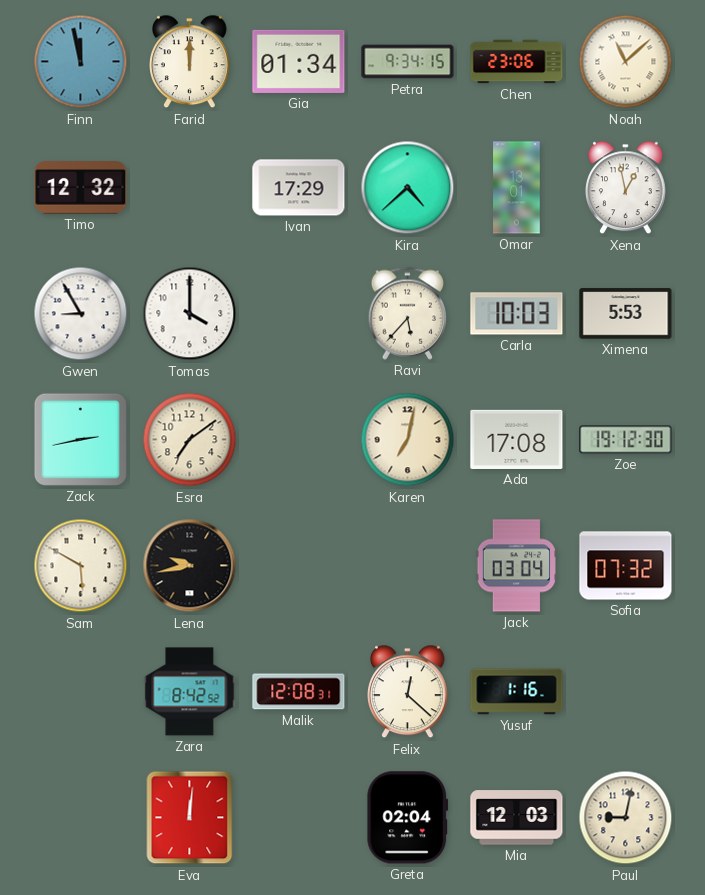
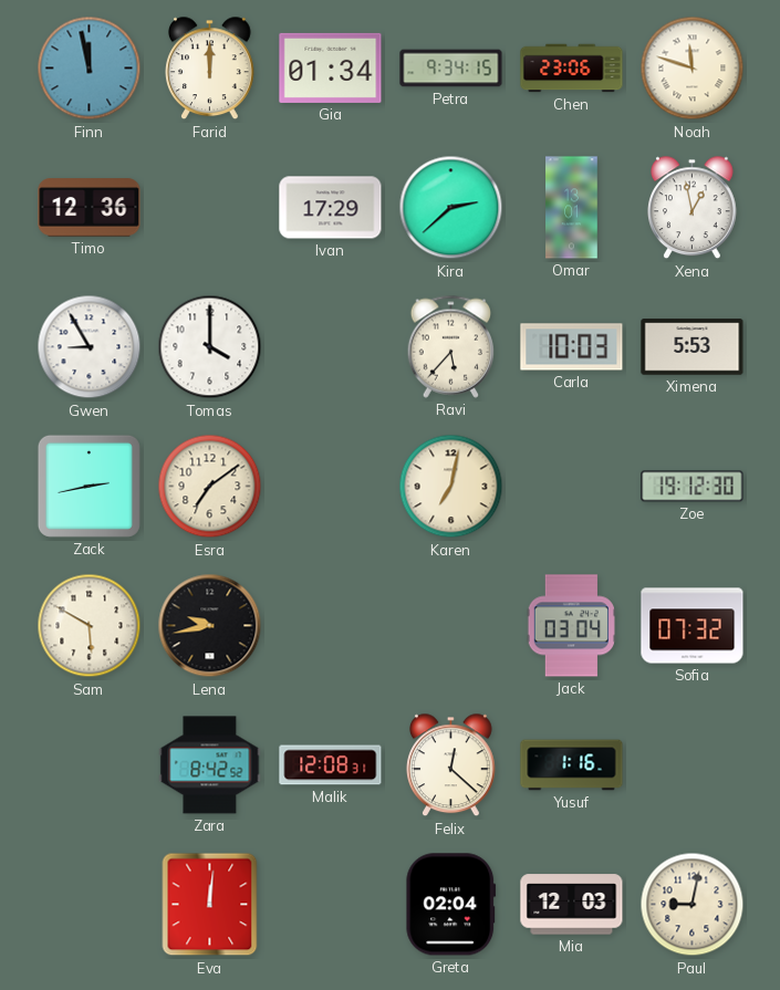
Noah: 11:08 -> 11:48
Timo: 12:32 -> 12:36
Kira: 4:38 -> 2:38
Ada: 17:08 -> none
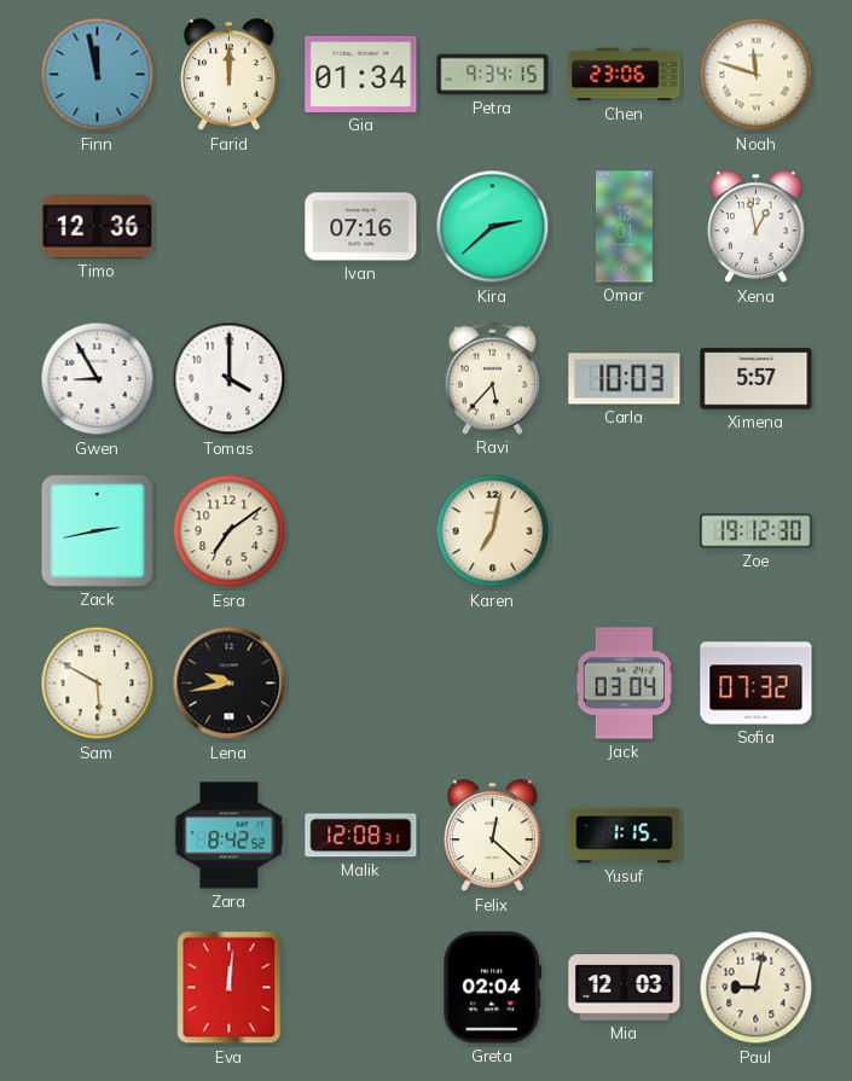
Ivan: 17:29 -> 07:16
Ximena: 5:53 -> 5:57
Yusuf: 1:16 -> 1:15
